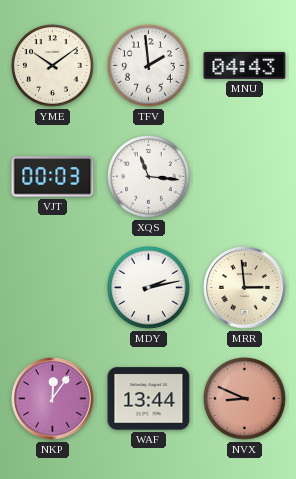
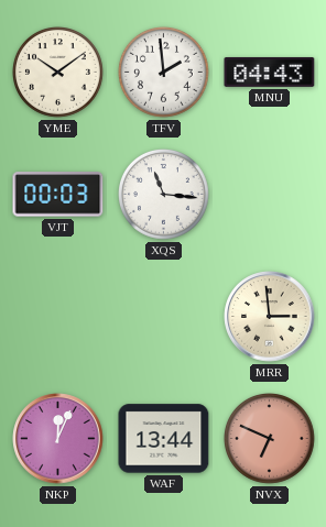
MDY: 2:13 -> none
NKP: 12:06 -> 12:04
NVX: 8:49 -> 6:49
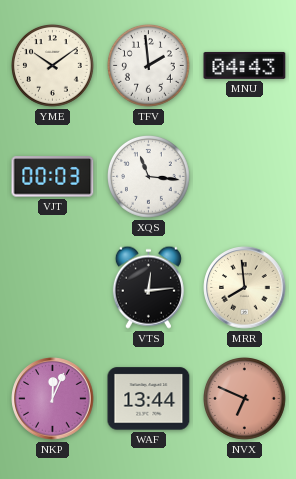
VTS: none -> 12:14
MRR: 2:59 -> 7:59
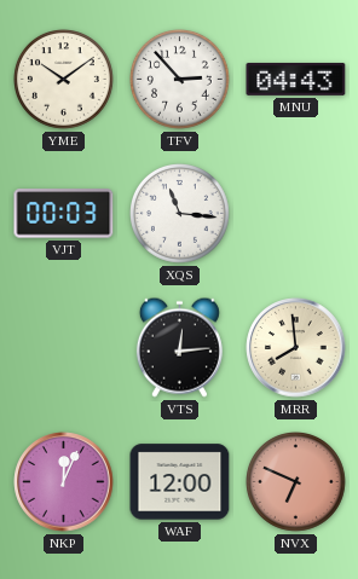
TFV: 1:59 -> 2:53
WAF: 13:44 -> 12:00
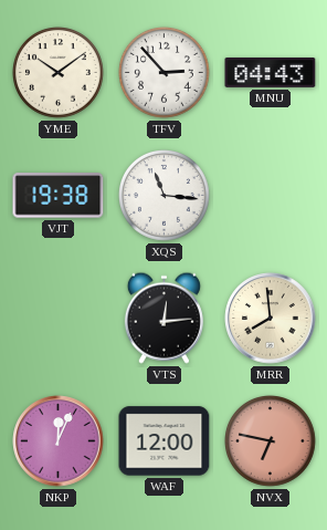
VJT: 00:03 -> 19:38
NVX: 6:49 -> 6:47
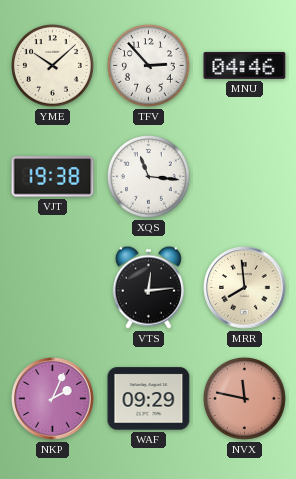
YME: 10:09 -> 10:08
MNU: 04:43 -> 04:46
NKP: 12:04 -> 2:04
WAF: 12:00 -> 09:29
NVX: 6:47 -> 11:47
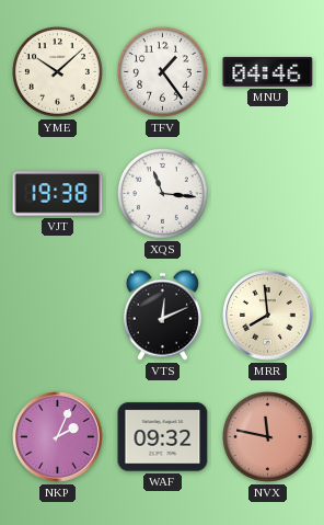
TFV: 2:53 -> 1:24
VTS: 12:14 -> 12:11
WAF: 09:29 -> 09:32
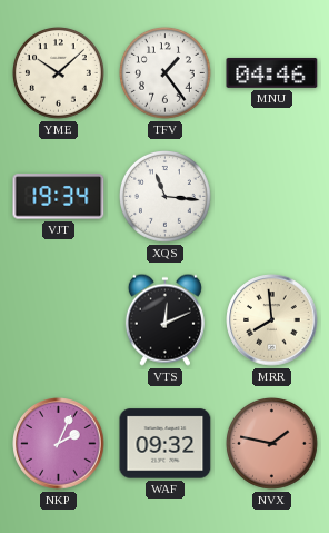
VJT: 19:38 -> 19:34
NVX: 11:47 -> 1:47
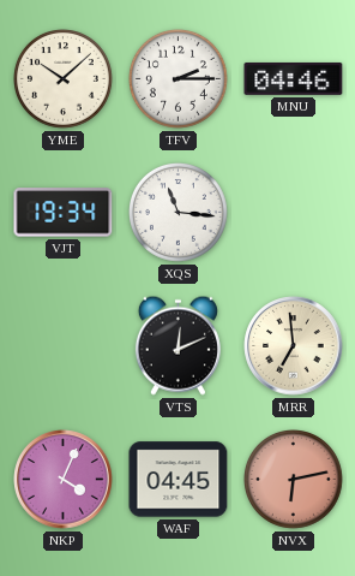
TFV: 1:24 -> 2:15
MRR: 7:59 -> 6:59
NKP: 2:04 -> 4:04
WAF: 09:32 -> 04:45
NVX: 1:47 -> 6:13
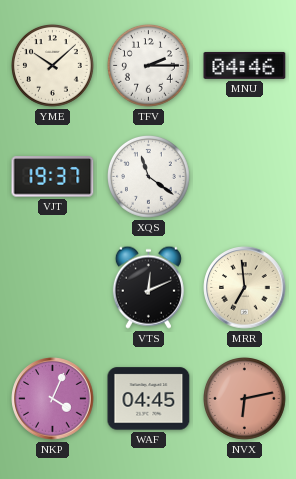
VJT: 19:34 -> 19:37
XQS: 11:16 -> 11:21
